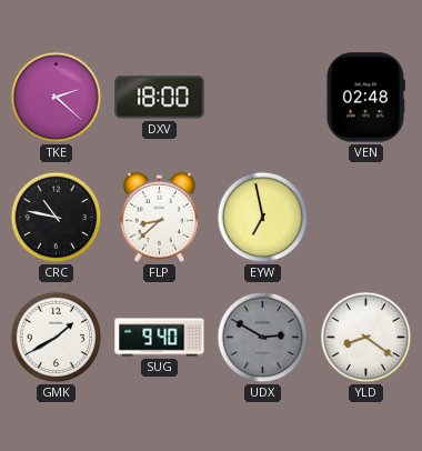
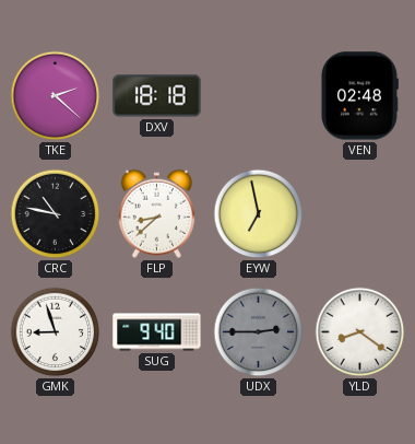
DXV: 18:00 -> 18:18
GMK: 1:40 -> 8:57
UDX: 2:50 -> 2:45
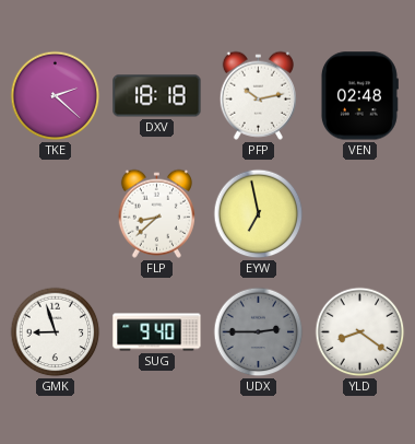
PFP: none -> 10:13
CRC: 10:47 -> none
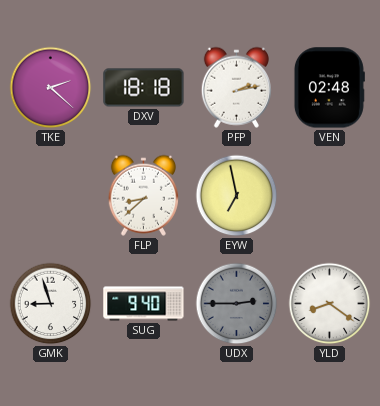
PFP: 10:13 -> 2:13
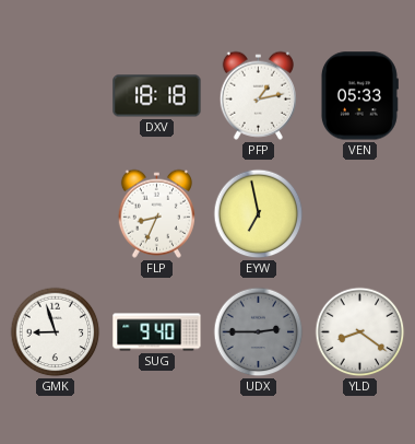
TKE: 2:22 -> none
PFP: 2:13 -> 1:13
VEN: 02:48 -> 05:33
FLP: 8:38 -> 8:34
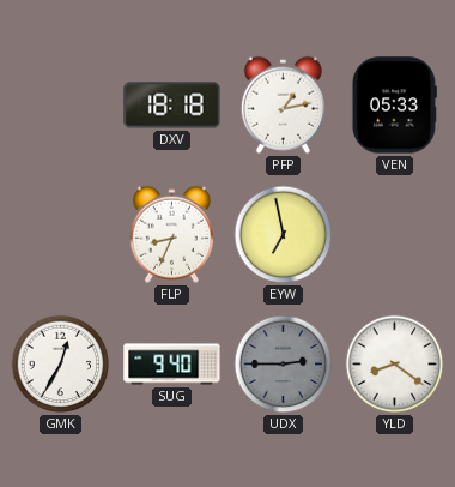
GMK: 8:57 -> 12:35
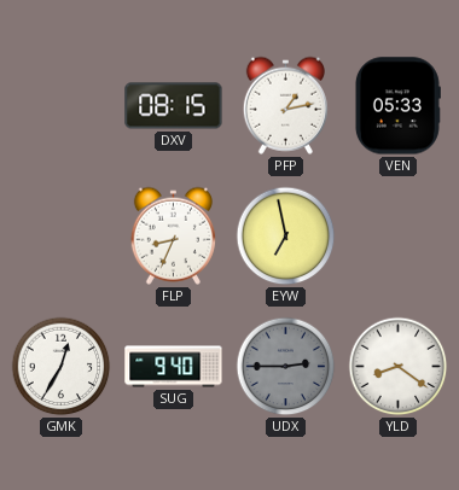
DXV: 18:18 -> 08:15
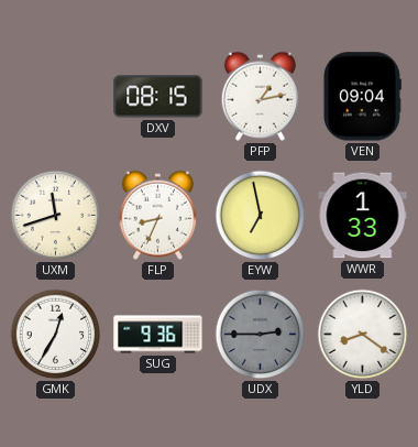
VEN: 05:33 -> 09:04
UXM: none -> 11:42
WWR: none -> 1:33
SUG: 9:40 -> 9:36
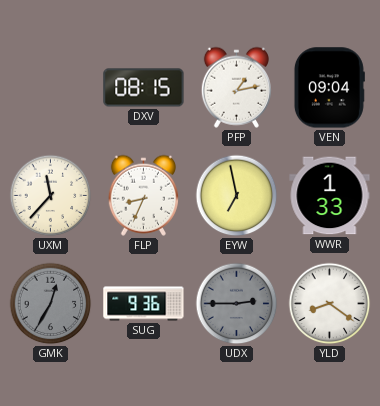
UXM: 11:42 -> 11:37
GMK dial: white -> grey
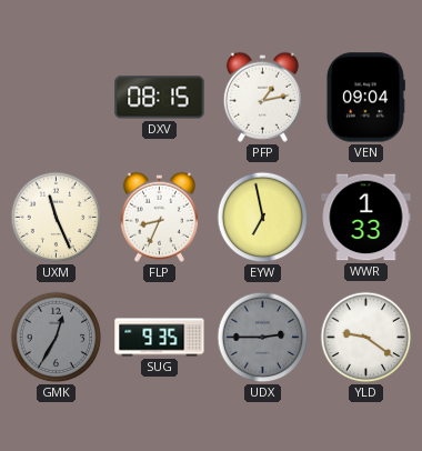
UXM: 11:37 -> 11:26
SUG: 9:36 -> 9:35
YLD: 8:21 -> 9:21
